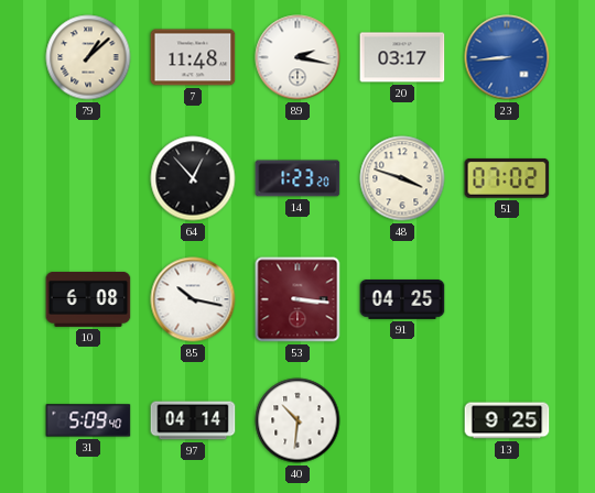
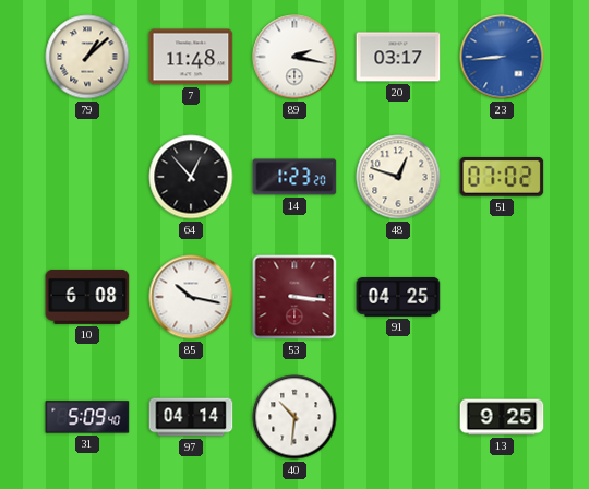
48: 3:48 -> 12:48
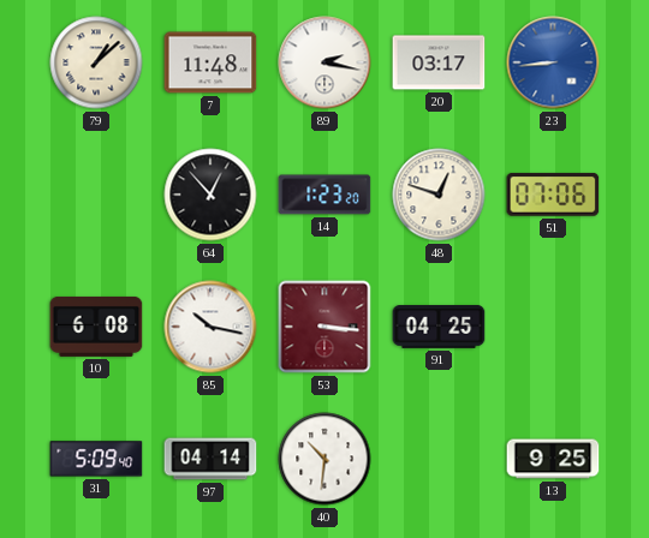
51: 07:02 -> 07:06
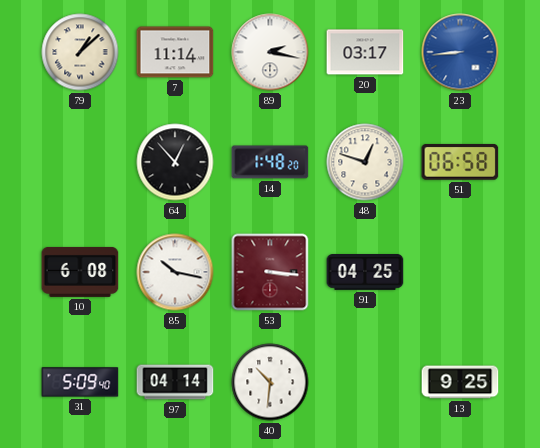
7: 11:48 -> 11:14
14: 1:23 -> 1:48
51: 07:06 -> 06:58
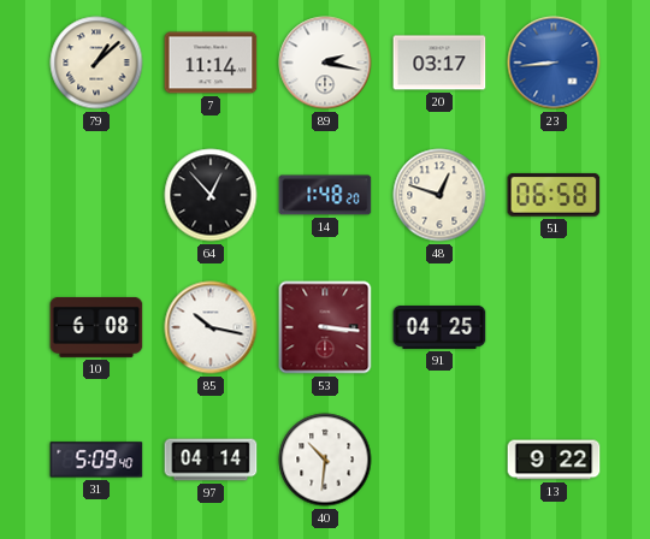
13: 9:25 -> 9:22
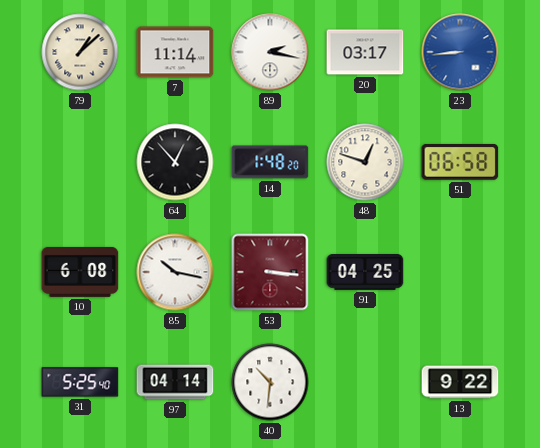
31: 5:09 -> 5:25
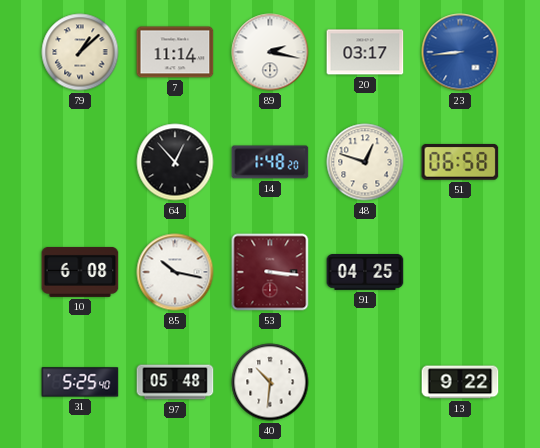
97: 04:14 -> 05:48
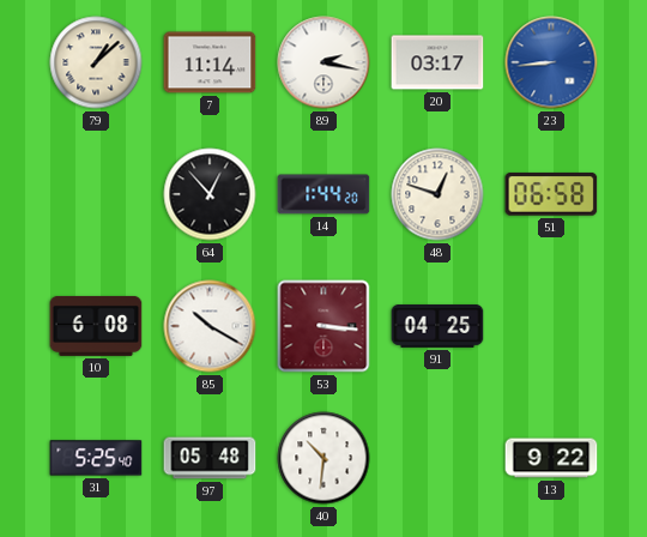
14: 1:48 -> 1:44
85: 10:17 -> 10:20
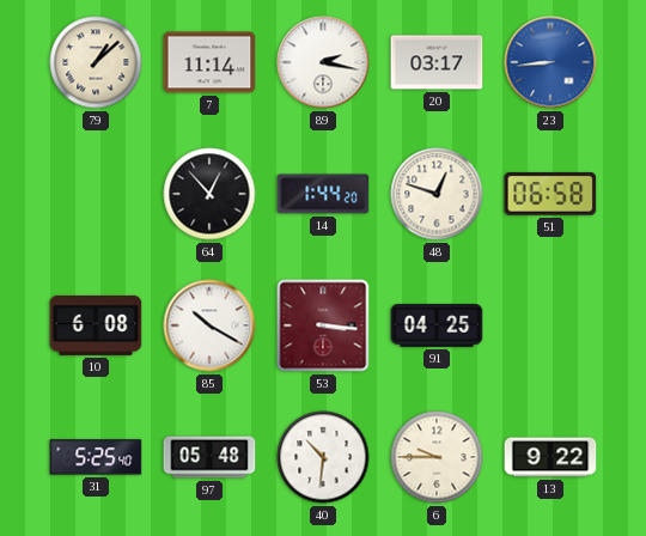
6: none -> 9:45
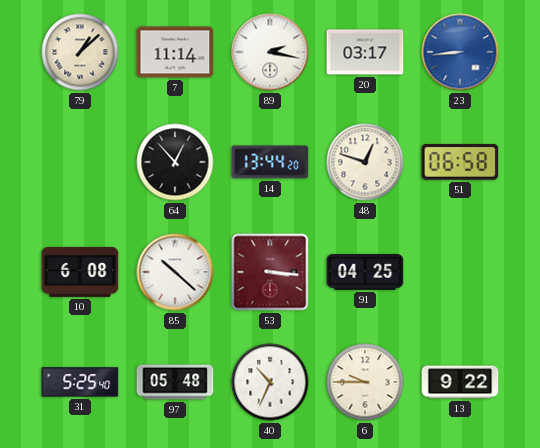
14: 1:44 -> 13:44
85: 10:20 -> 10:22
40: 10:31 -> 10:34
